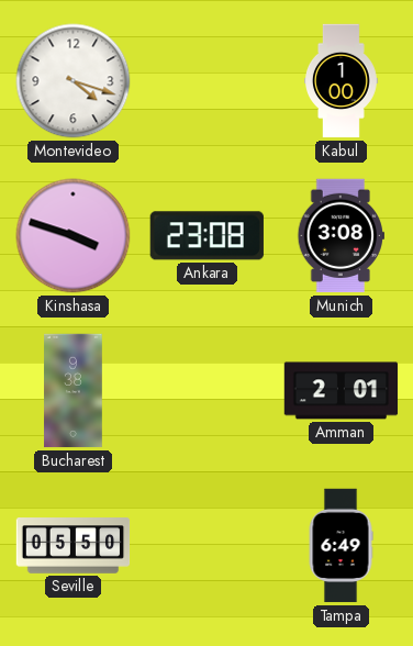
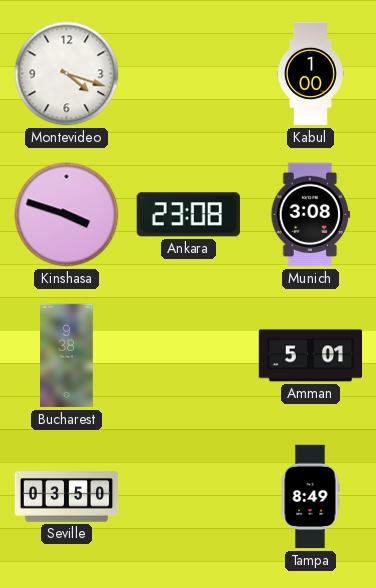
Amman: 2:01 -> 5:01
Seville: 05:50 -> 03:50
Tampa: 6:49 -> 8:49
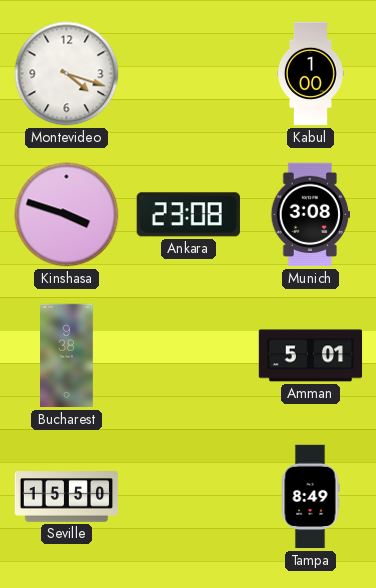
Seville: 03:50 -> 15:50
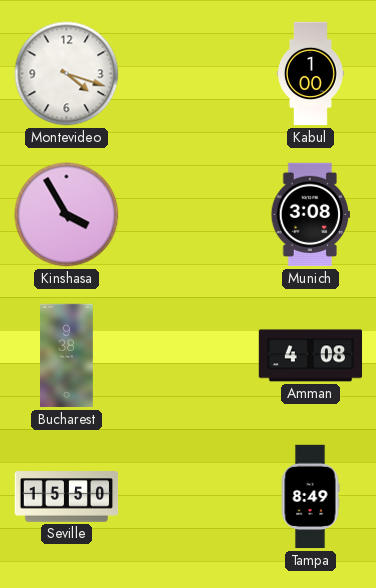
Kinshasa: 3:48 -> 3:55
Ankara: 23:08 -> none
Amman: 5:01 -> 4:08
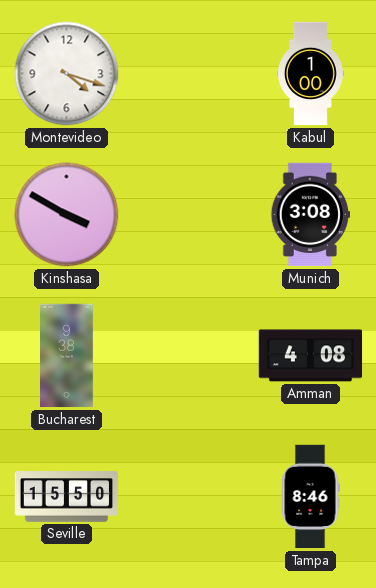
Kinshasa: 3:55 -> 3:50
Tampa: 8:49 -> 8:46
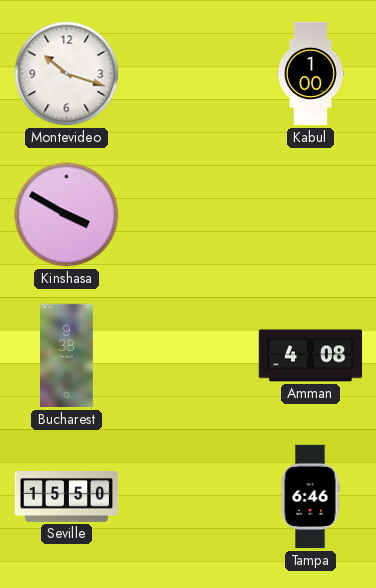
Montevideo: 4:18 -> 10:18
Munich: 3:08 -> none
Tampa: 8:46 -> 6:46
